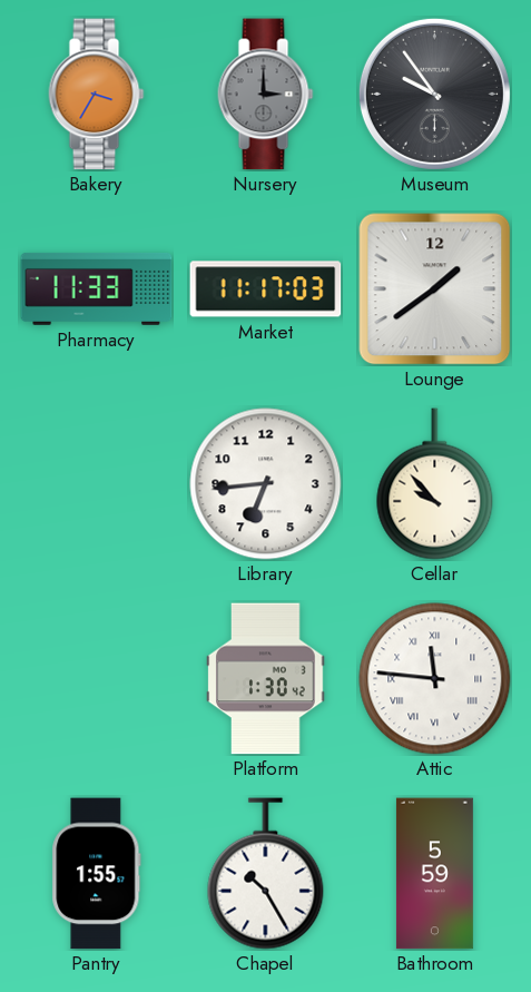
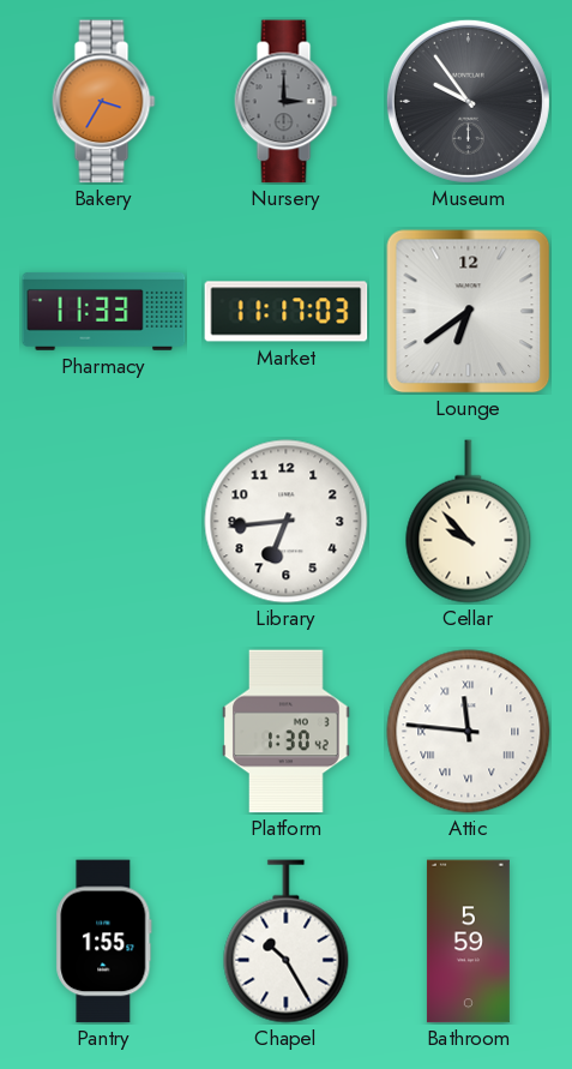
Lounge: 1:39 -> 6:39
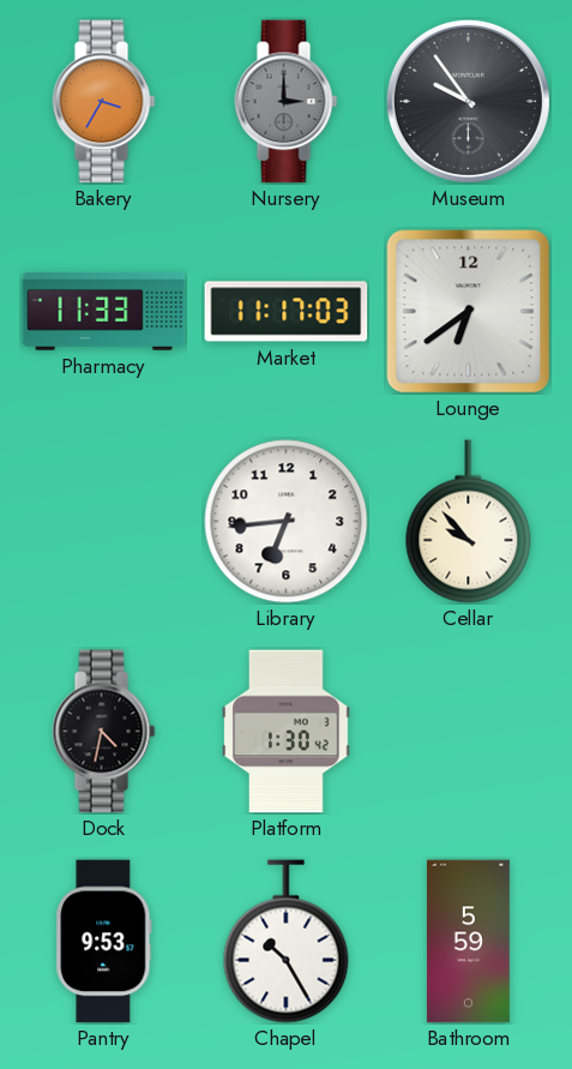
Dock: none -> 4:32
Attic: 11:46 -> none
Pantry: 1:55 -> 9:53
